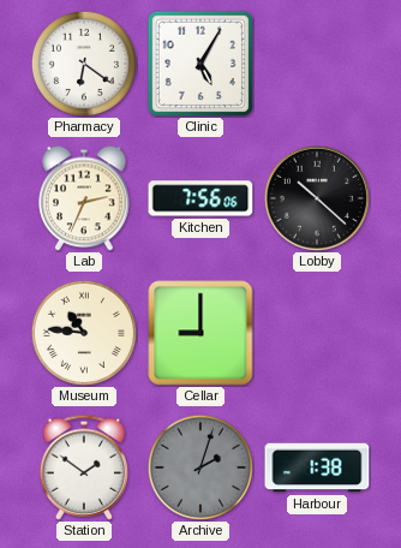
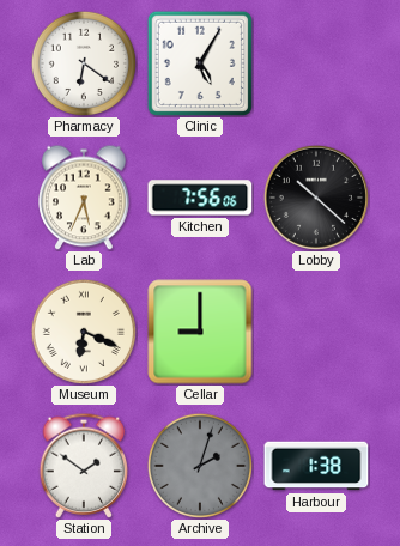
Lab: 2:34 -> 5:34
Museum: 10:46 -> 6:19
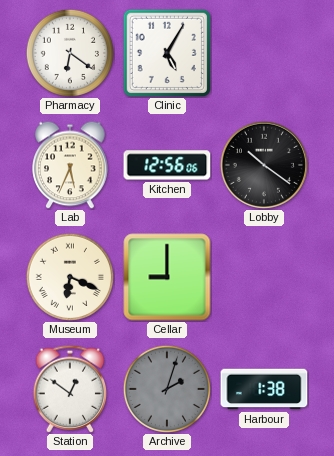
Kitchen: 7:56 -> 12:56
Lobby: 10:22 -> 10:21
Station: 1:51 -> 12:51
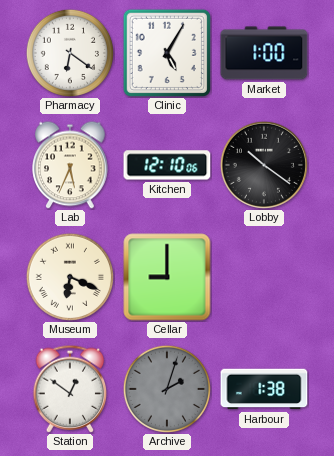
Market: none -> 1:00
Kitchen: 12:56 -> 12:10
